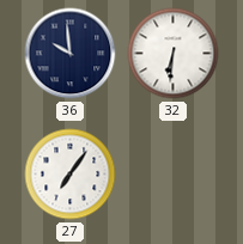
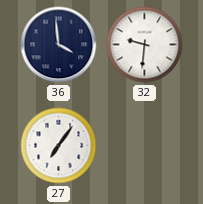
36: 9:59 -> 3:59
32: 6:31 -> 9:31
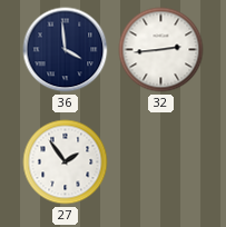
32: 9:31 -> 2:44
27: 7:06 -> 1:54
